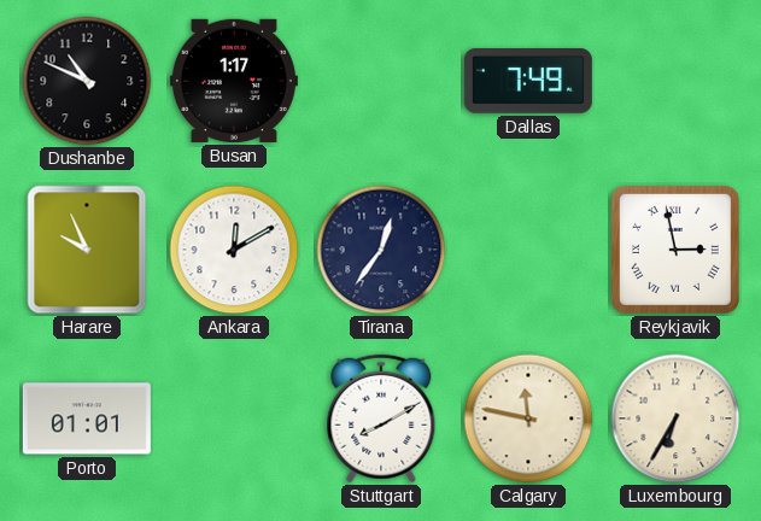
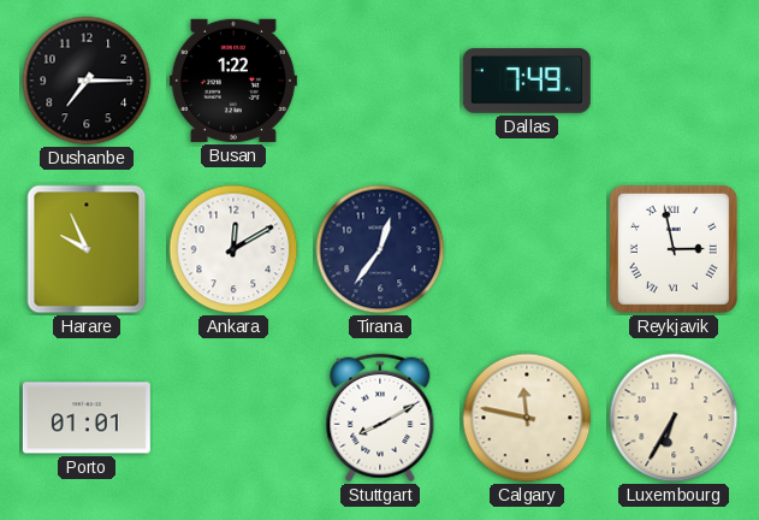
Dushanbe: 10:49 -> 7:15
Busan: 1:17 -> 1:22
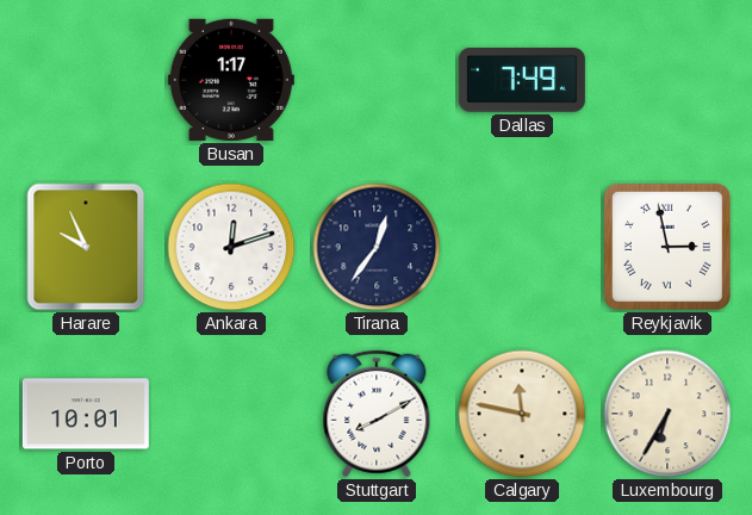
Dushanbe: 7:15 -> none
Busan: 1:22 -> 1:17
Ankara: 12:10 -> 12:12
Porto: 01:01 -> 10:01
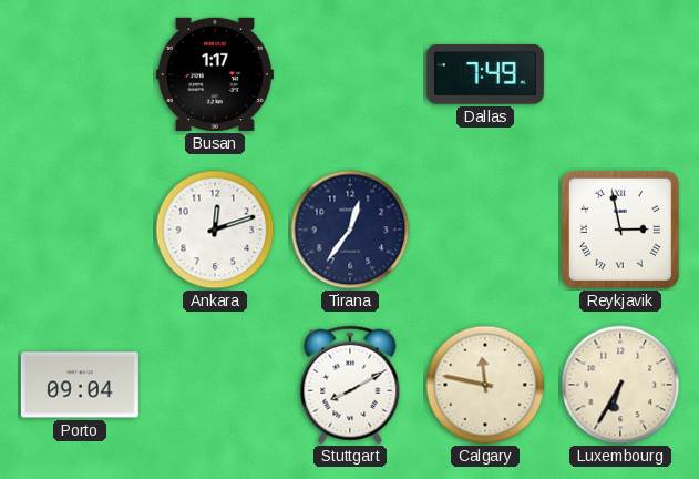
Harare: 9:56 -> none
Porto: 10:01 -> 09:04
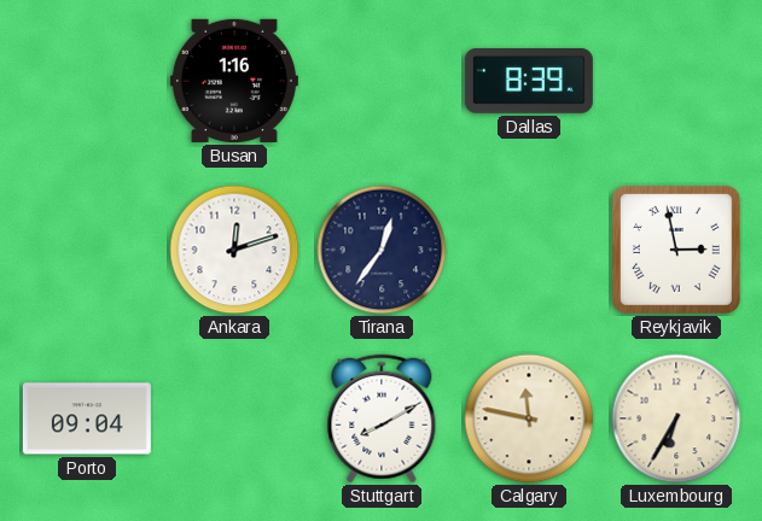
Busan: 1:17 -> 1:16
Dallas: 7:49 -> 8:39
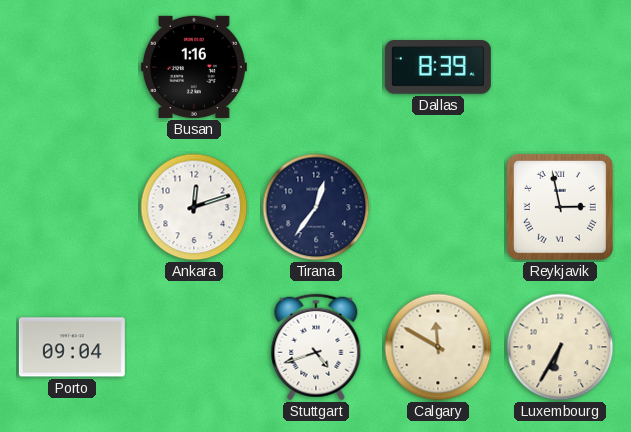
Stuttgart: 8:10 -> 4:42
Calgary: 11:47 -> 11:50
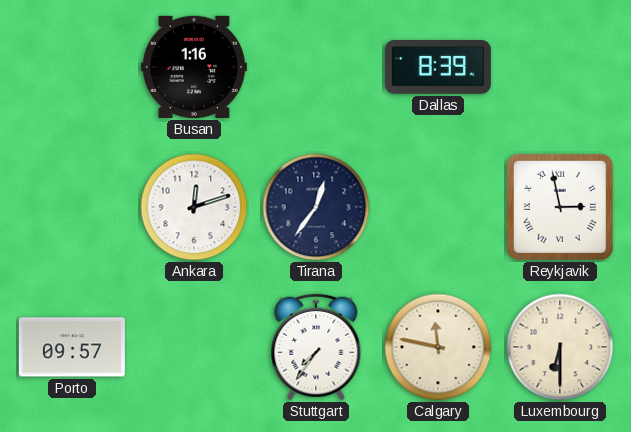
Porto: 09:04 -> 09:57
Stuttgart: 4:42 -> 7:36
Calgary: 11:50 -> 11:47
Luxembourg: 6:35 -> 6:30
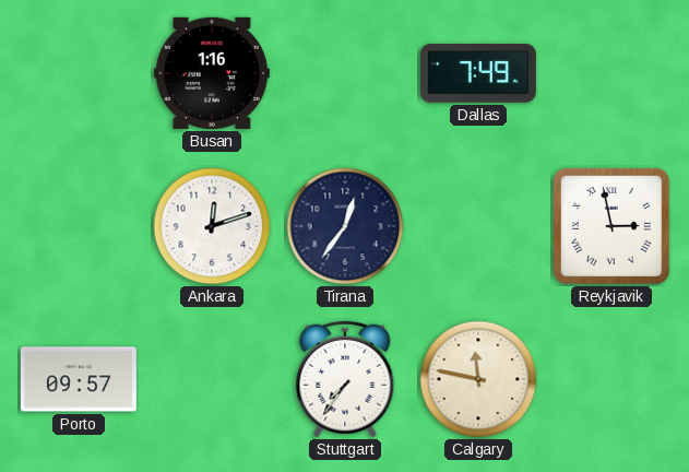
Dallas: 8:39 -> 7:49
Luxembourg: 6:30 -> none
